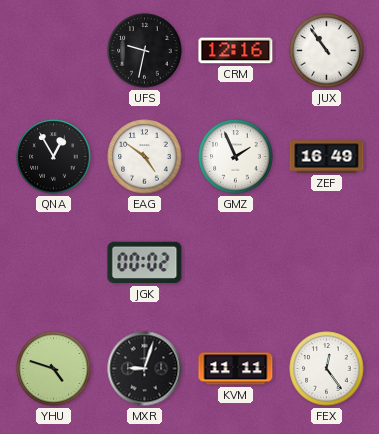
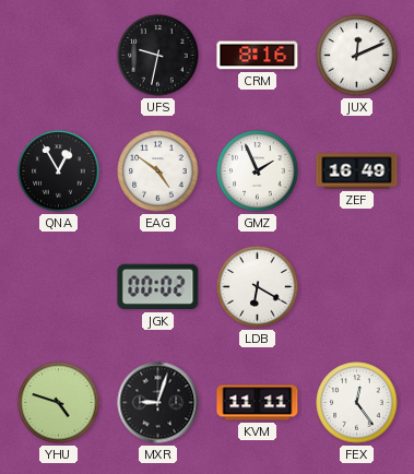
CRM: 12:16 -> 8:16
JUX: 10:54 -> 12:11
LDB: none -> 6:20
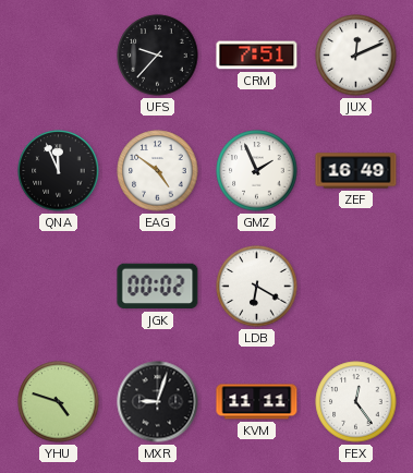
UFS: 9:32 -> 9:37
CRM: 8:16 -> 7:51
QNA: 12:55 -> 11:56
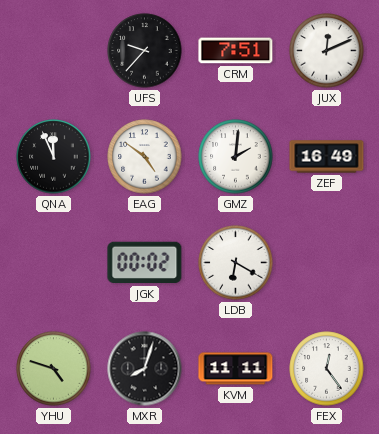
GMZ: 1:56 -> 2:01
MXR: 9:03 -> 8:03
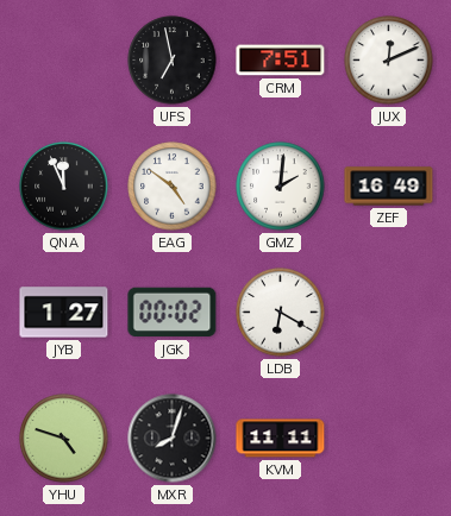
UFS: 9:37 -> 6:58
JYB: none -> 1:27
FEX: 12:24 -> none
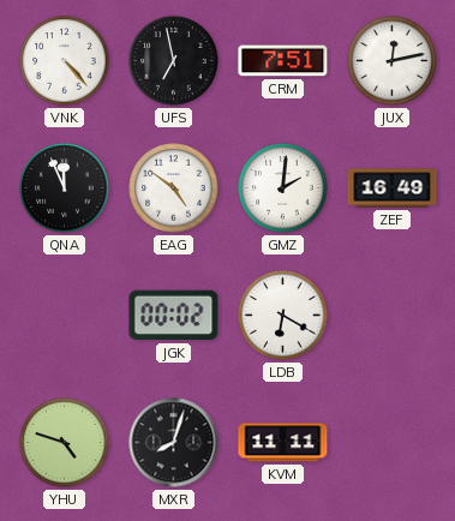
VNK: none -> 4:23
JUX: 12:11 -> 12:13
JYB: 1:27 -> none
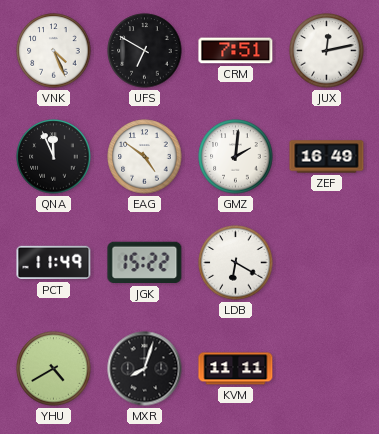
VNK: 4:23 -> 4:26
UFS: 6:58 -> 6:50
PCT: none -> 11:49
JGK: 00:02 -> 15:22
YHU: 4:48 -> 4:40
